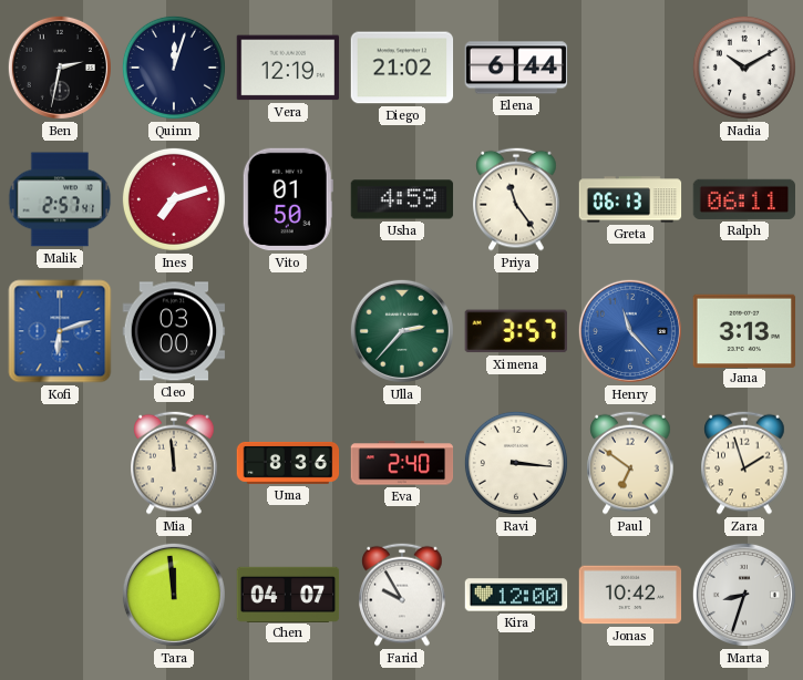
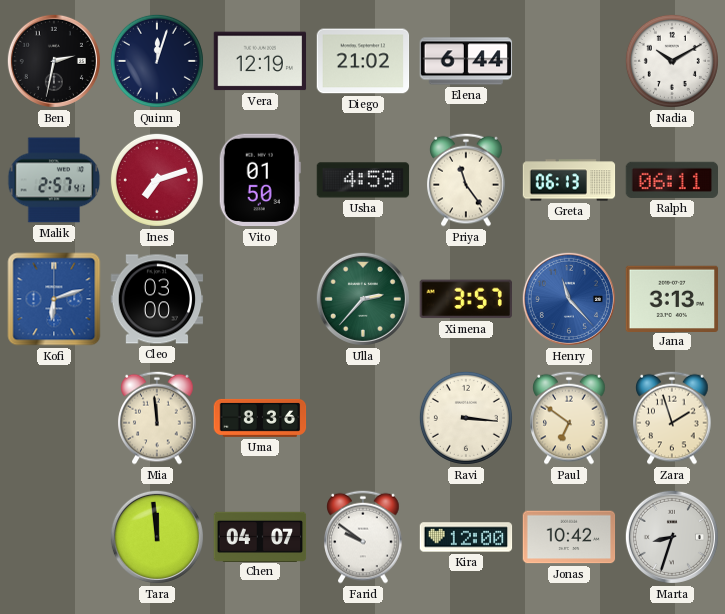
Eva: 2:40 -> none
Farid: 9:55 -> 9:51
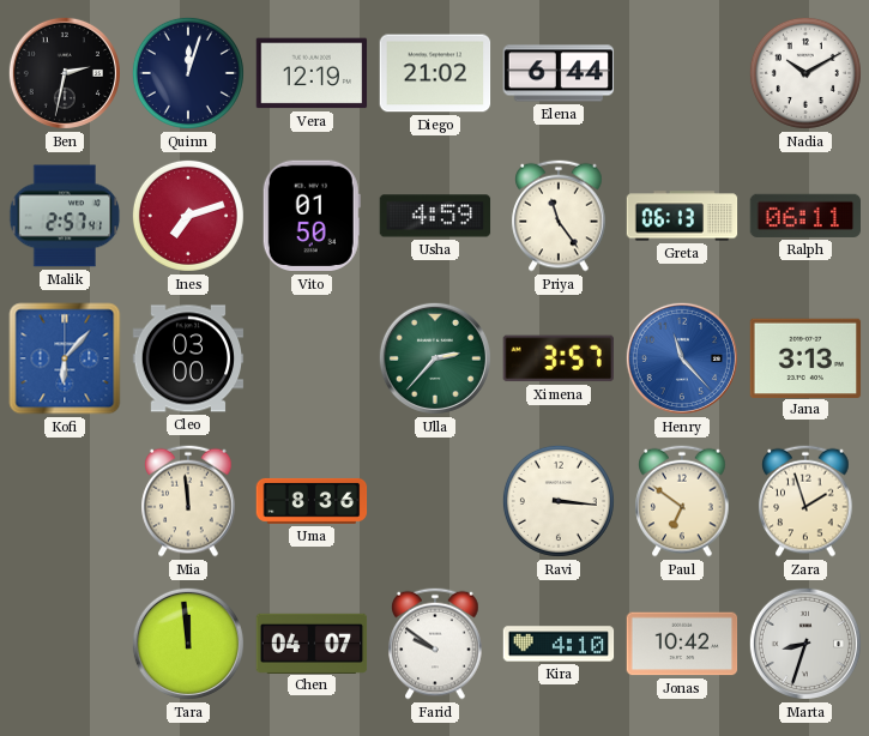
Kofi: 6:12 -> 6:07
Kira: 12:00 -> 4:10
